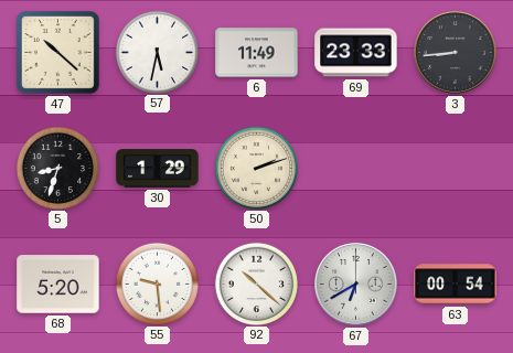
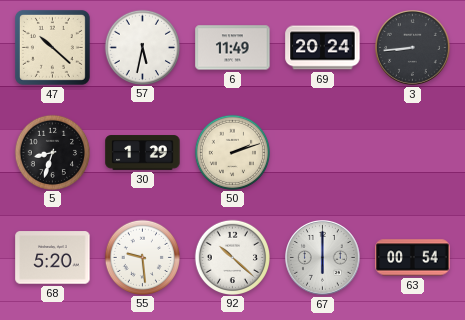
69: 23:33 -> 20:24
67: 6:40 -> 6:00
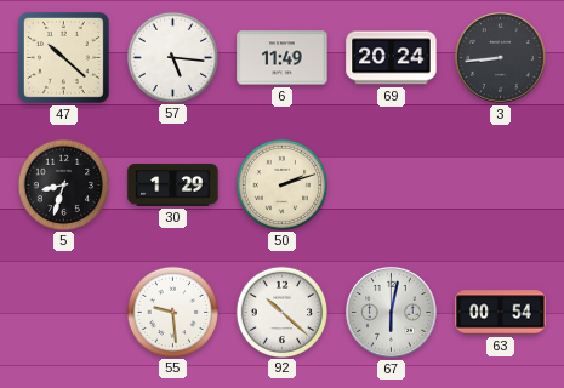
57: 5:32 -> 5:16
68: 5:20 -> none
67: 6:00 -> 6:02
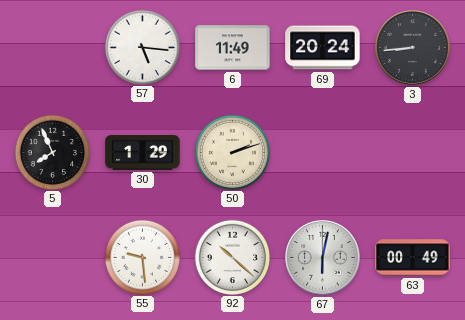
47: 10:22 -> none
5: 8:33 -> 7:56
63: 00:54 -> 00:49
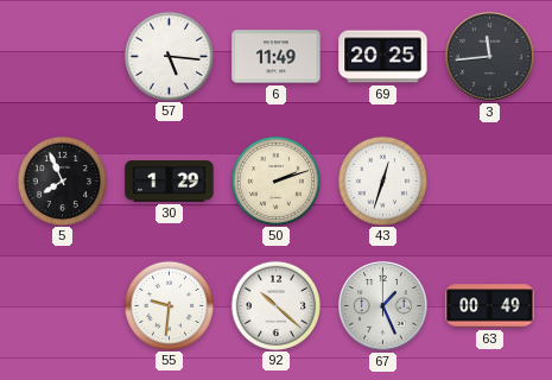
69: 20:24 -> 20:25
3: 8:44 -> 11:44
43: none -> 12:33
55: 9:29 -> 9:31
67: 6:02 -> 1:26
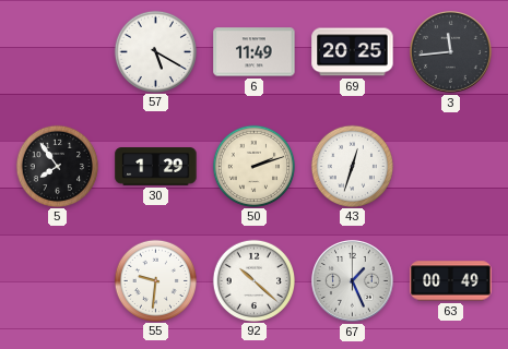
57: 5:16 -> 5:20
5: 7:56 -> 7:54
